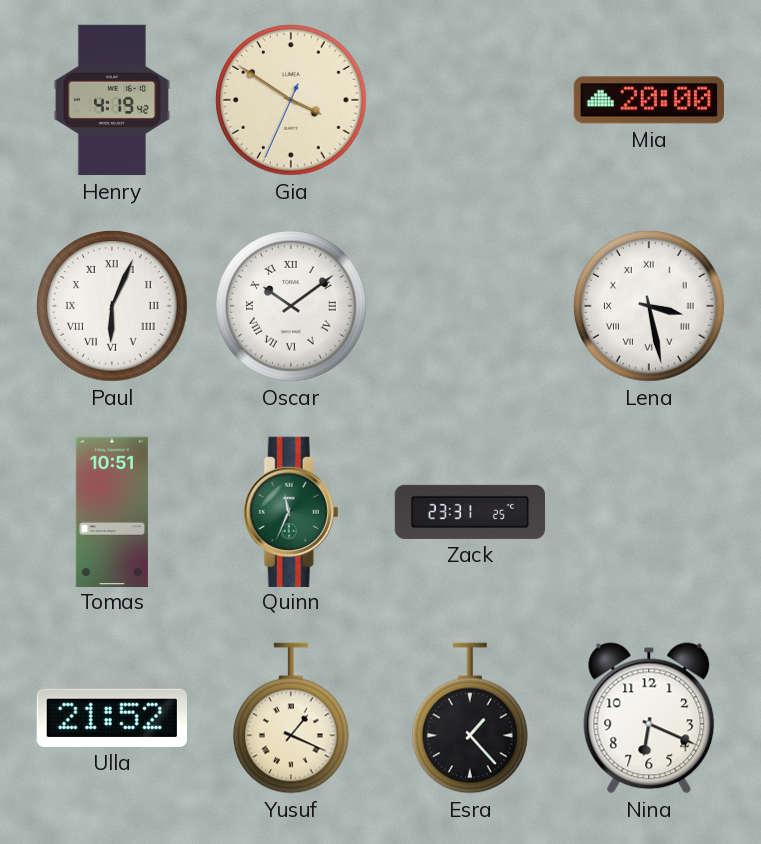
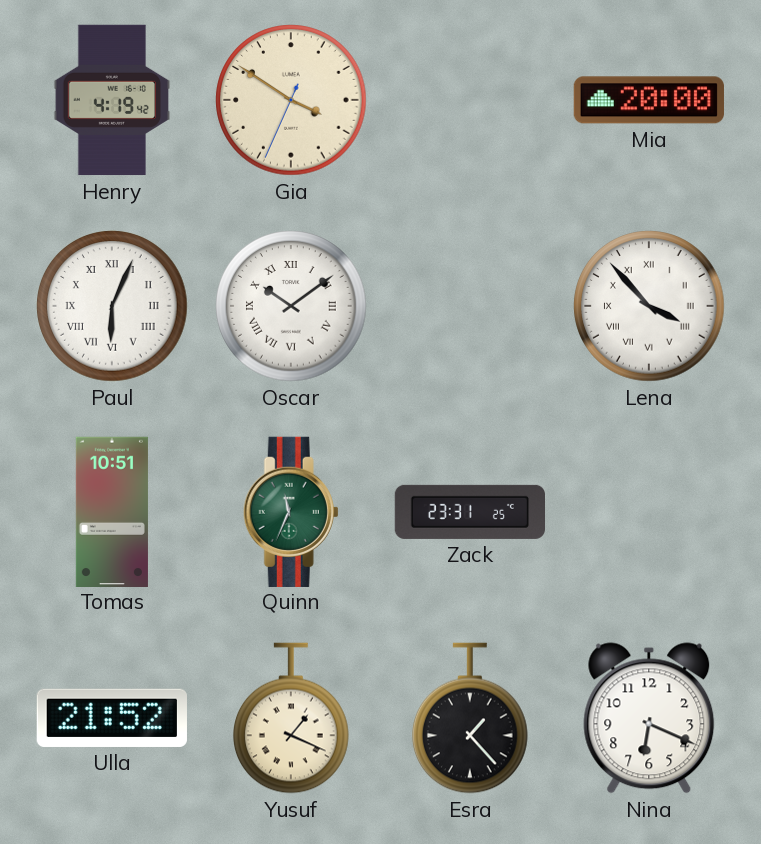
Lena: 3:28 -> 3:53
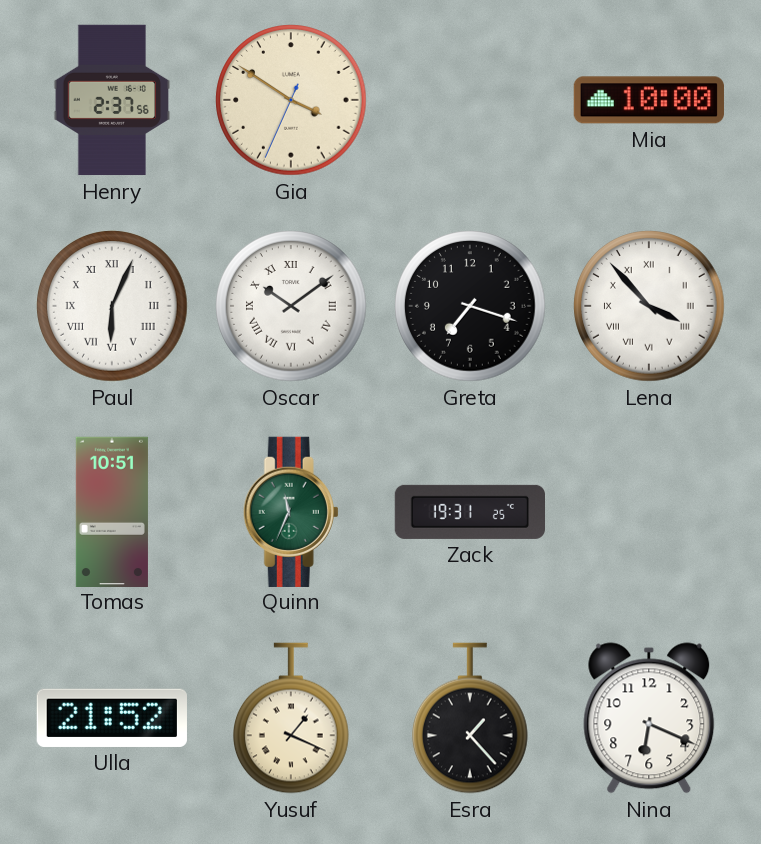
Henry: 4:19 -> 2:37
Mia: 20:00 -> 10:00
Greta: none -> 7:18
Zack: 23:31 -> 19:31
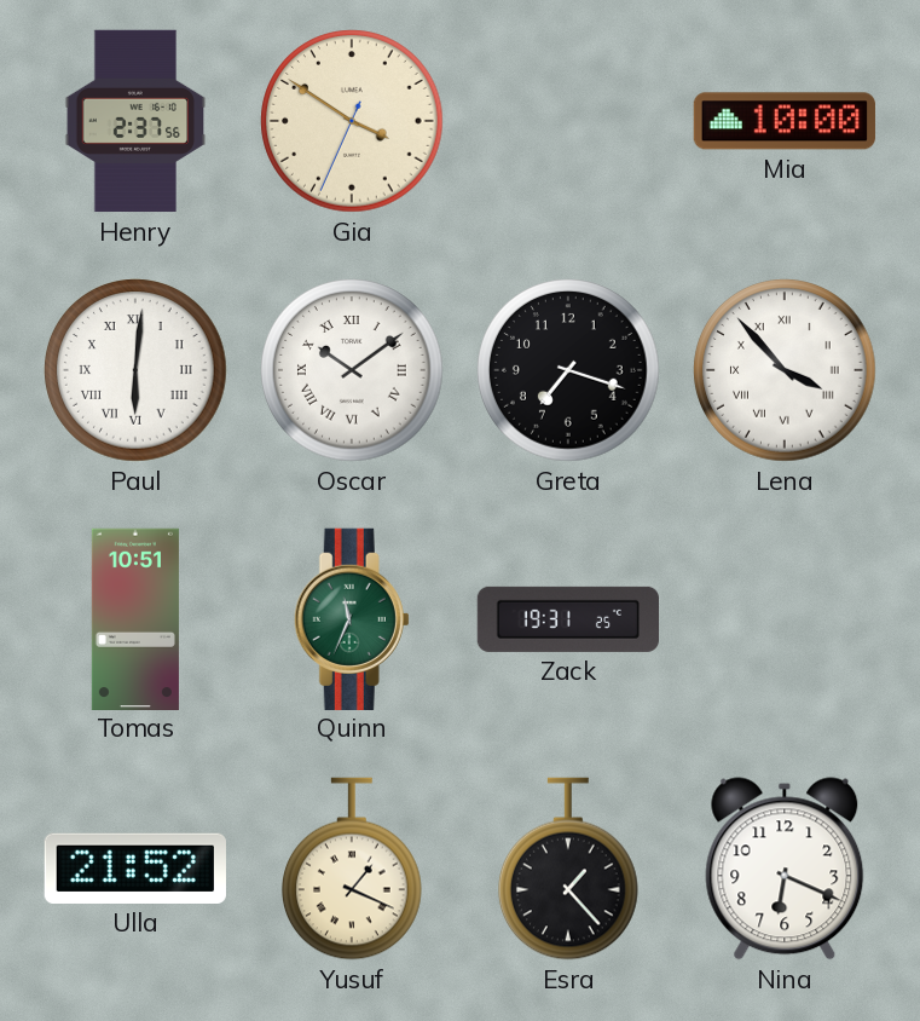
Paul: 6:04 -> 6:01
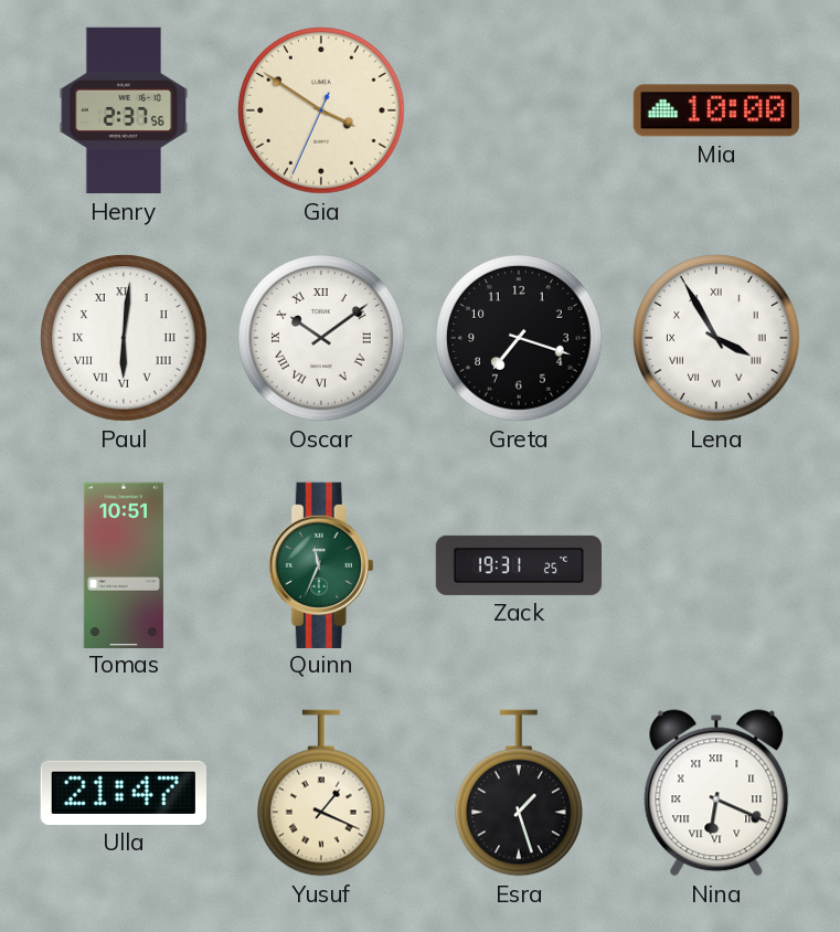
Lena: 3:53 -> 3:55
Ulla: 21:52 -> 21:47
Esra: 1:23 -> 1:27
Nina numerals: Arabic -> Roman
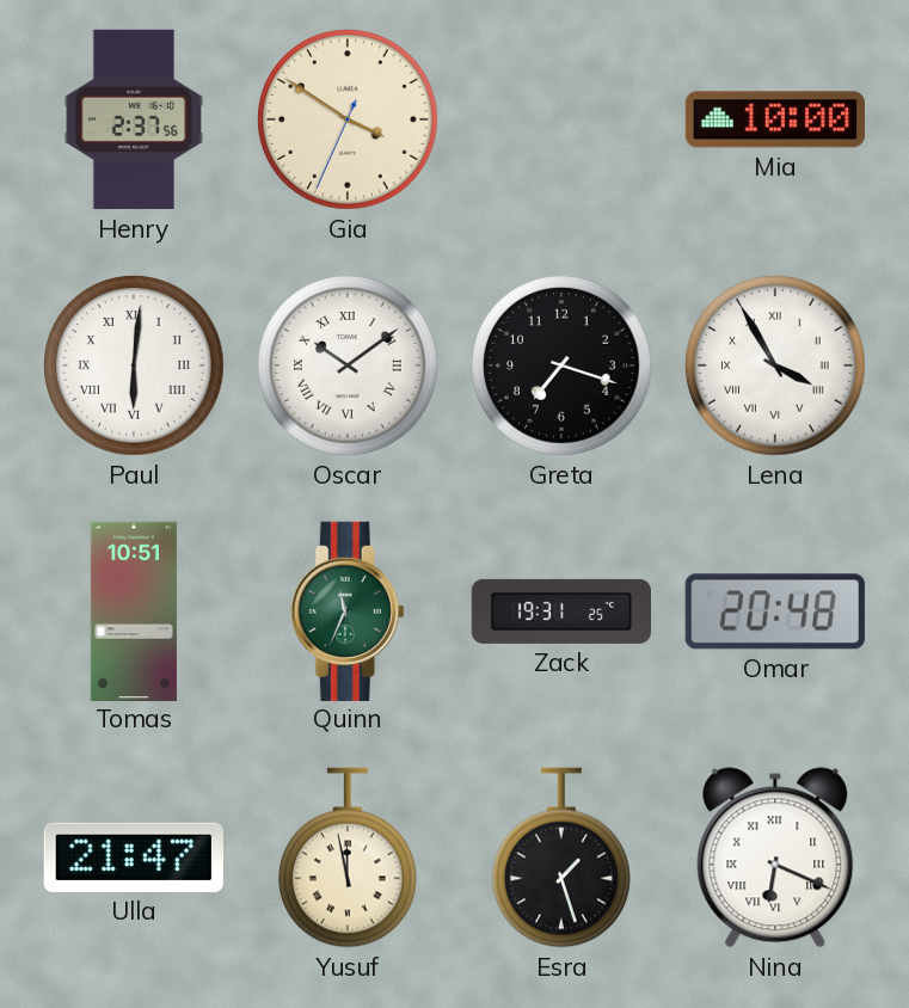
Omar: none -> 20:48
Yusuf: 1:19 -> 11:58
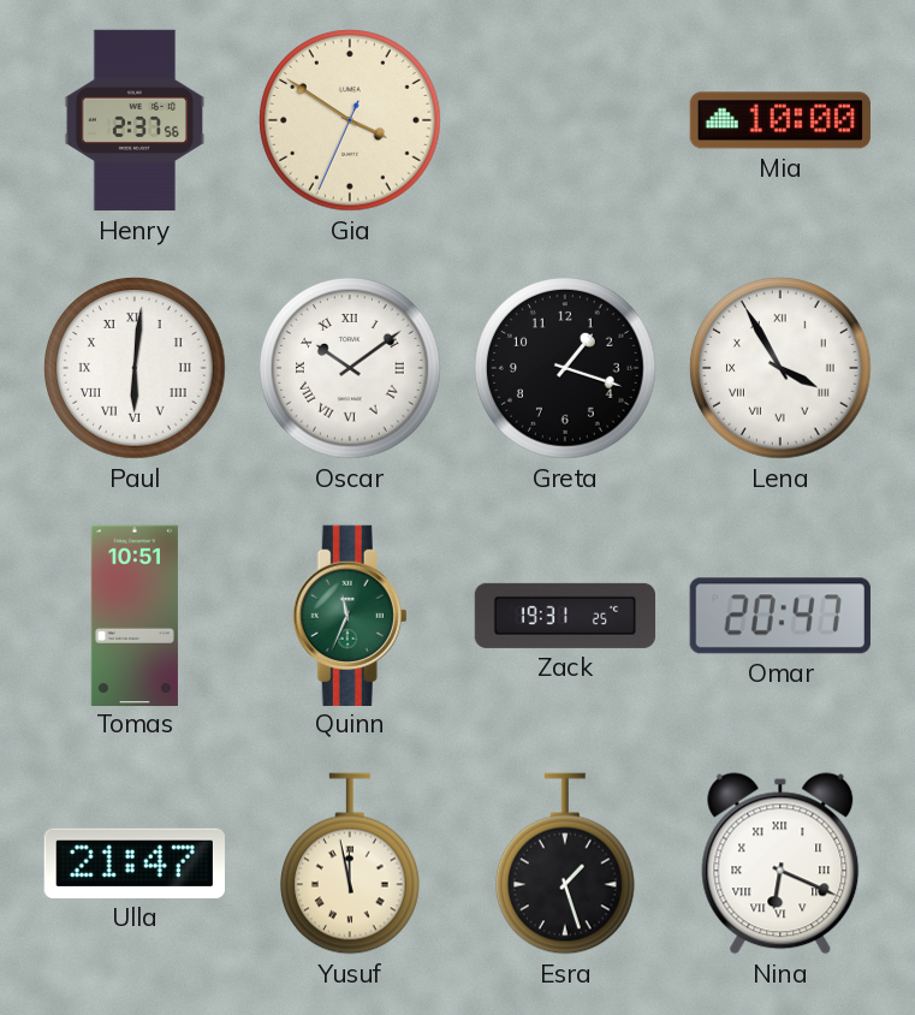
Greta: 7:18 -> 1:18
Omar: 20:48 -> 20:47
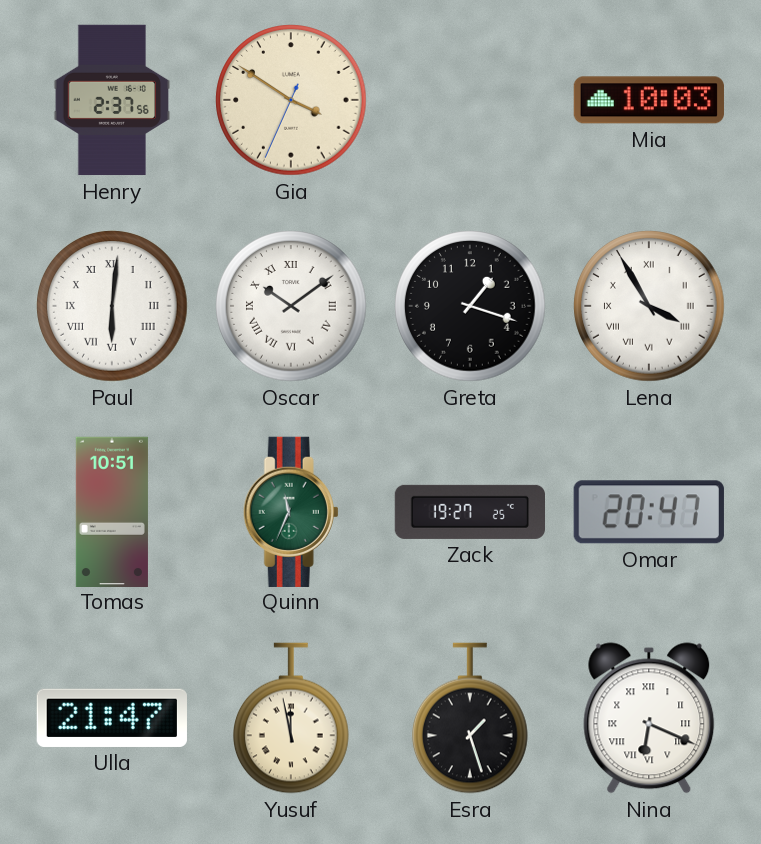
Mia: 10:00 -> 10:03
Zack: 19:31 -> 19:27
